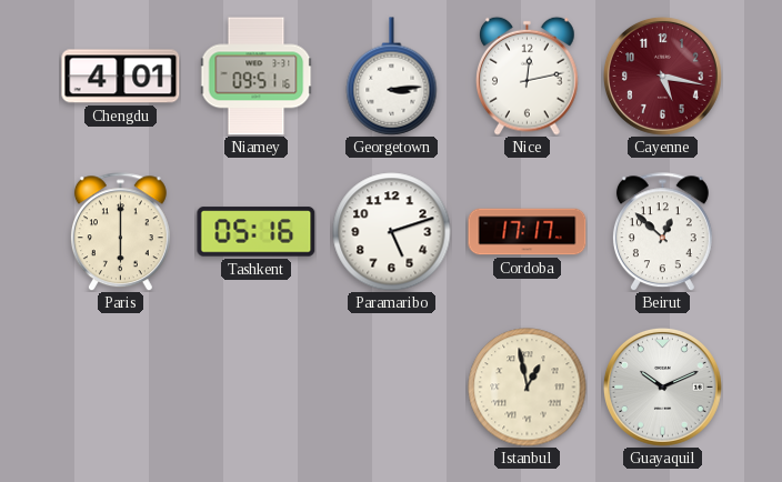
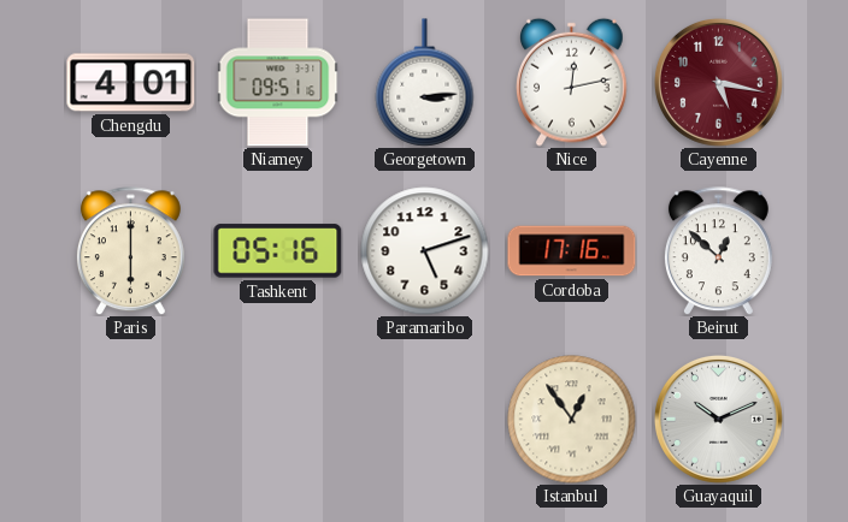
Cordoba: 17:17 -> 17:16
Istanbul: 12:58 -> 12:54
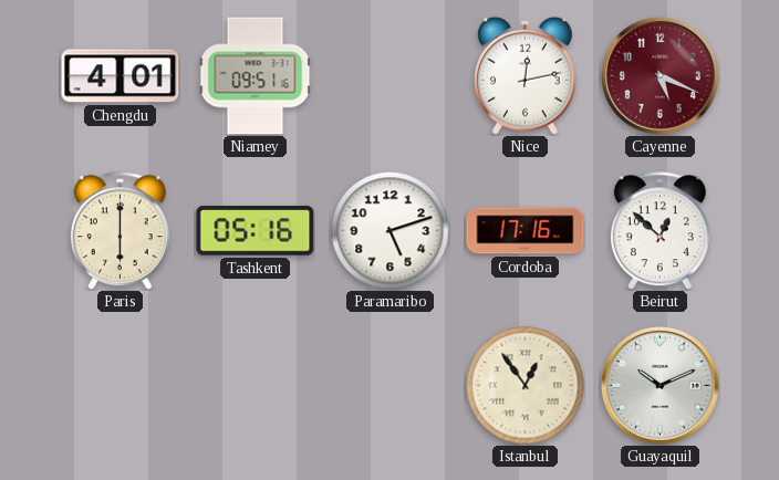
Georgetown: 3:14 -> none
Cayenne: 5:17 -> 5:19
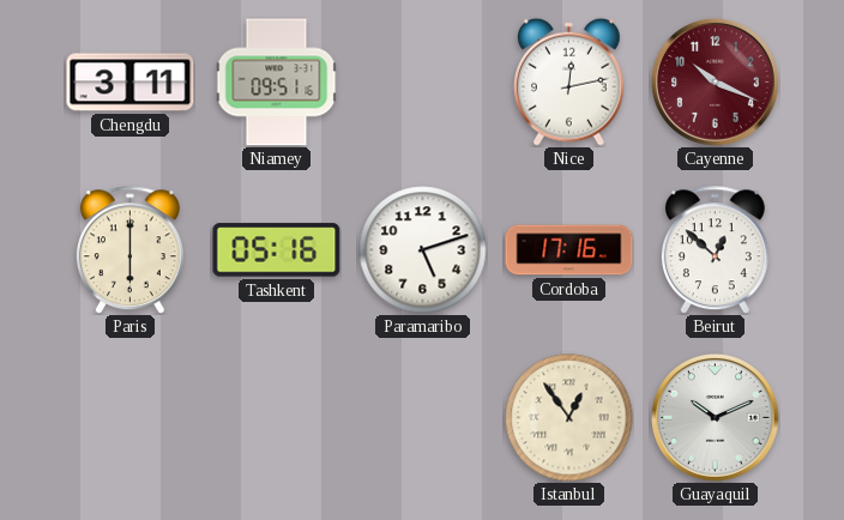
Chengdu: 4:01 -> 3:11
Cayenne: 5:19 -> 10:19
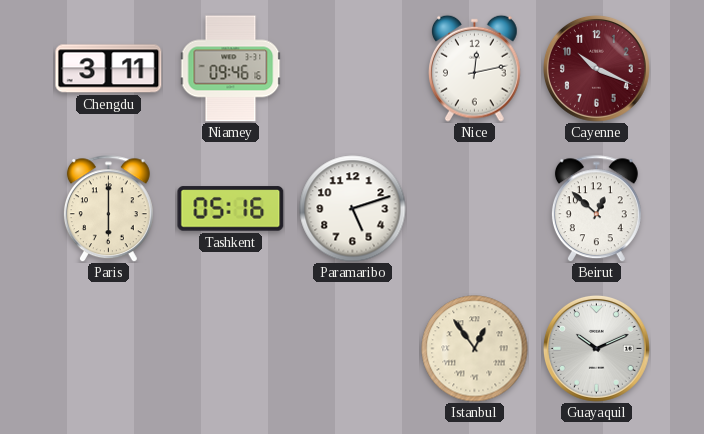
Niamey: 09:51 -> 09:46
Cordoba: 17:16 -> none
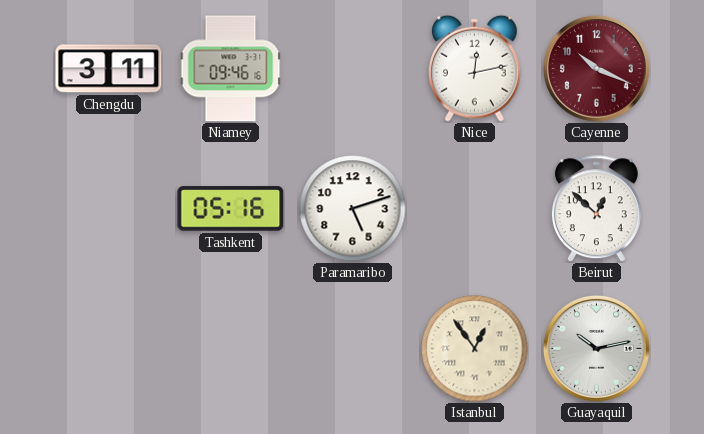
Paris: 6:00 -> none
Guayaquil: 10:11 -> 10:13
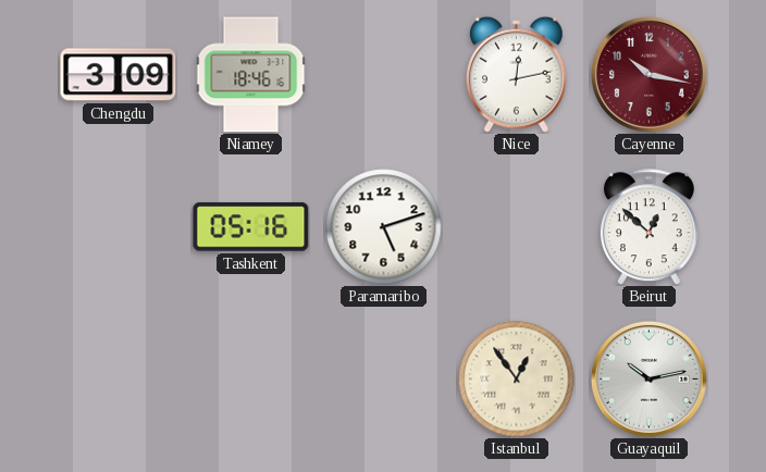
Chengdu: 3:11 -> 3:09
Niamey: 09:46 -> 18:46
Cayenne: 10:19 -> 10:17
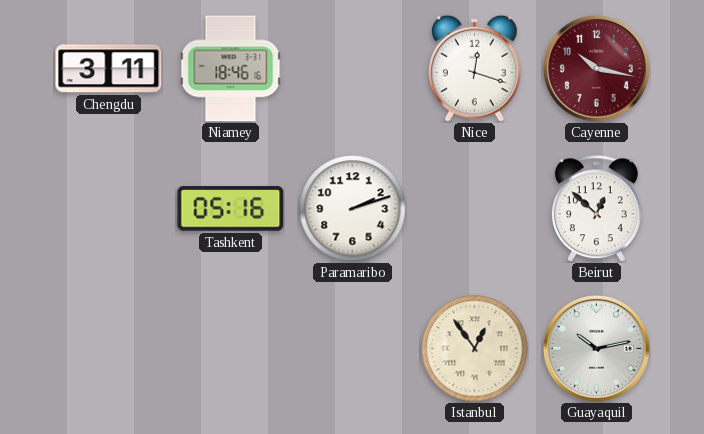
Chengdu: 3:09 -> 3:11
Nice: 12:13 -> 12:18
Paramaribo: 5:12 -> 2:12
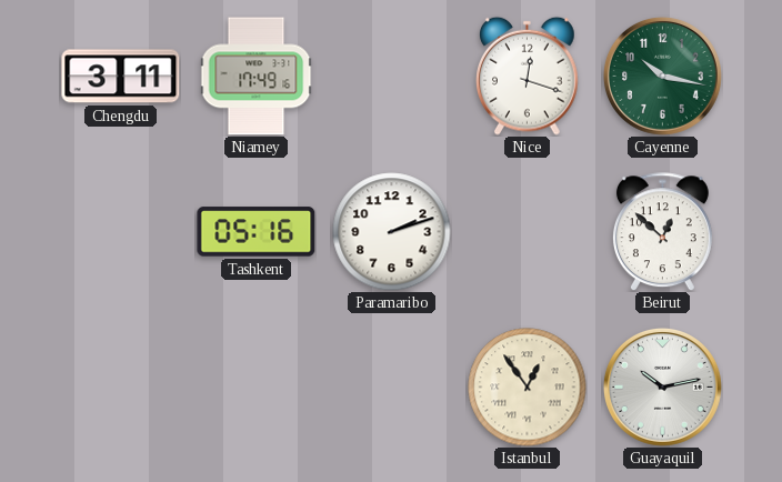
Niamey: 18:46 -> 17:49
Cayenne dial: burgundy -> green
